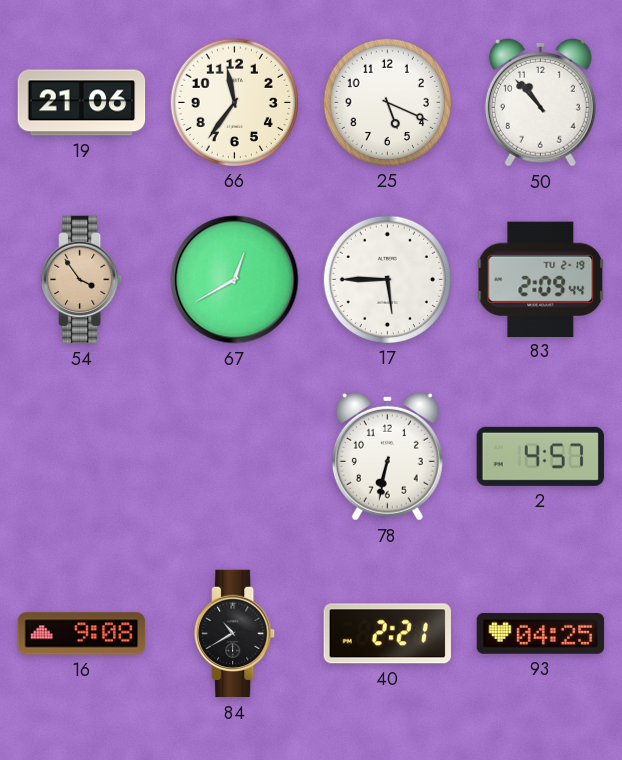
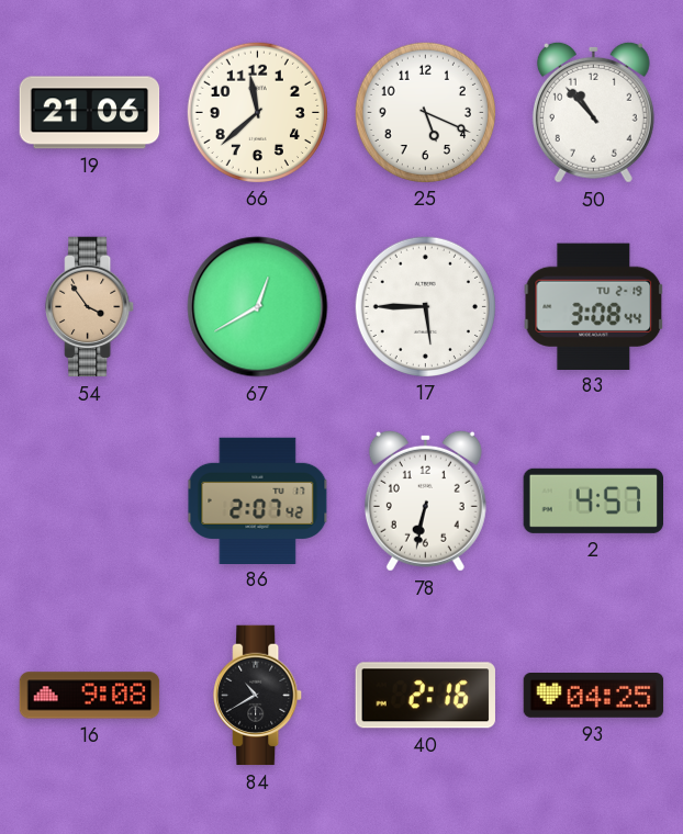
66: 11:36 -> 11:38
83: 2:09 -> 3:08
86: none -> 2:07
40: 2:21 -> 2:16
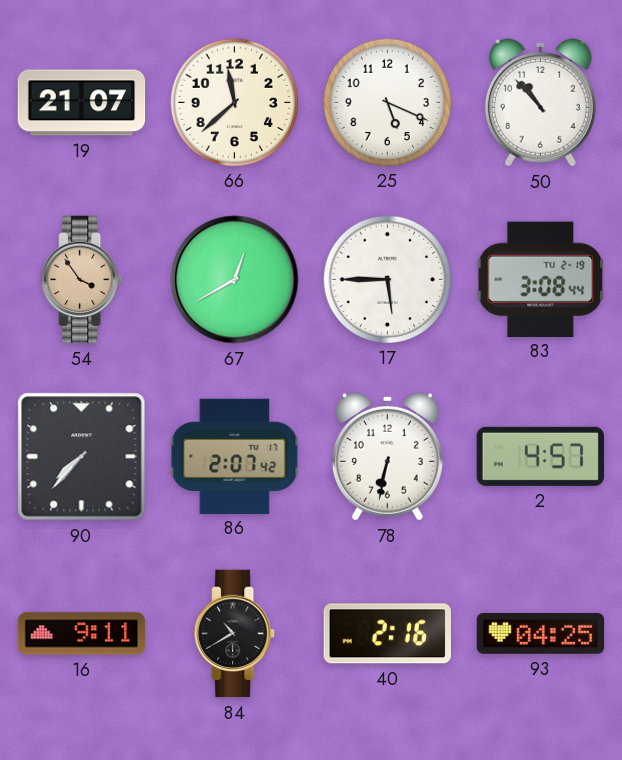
19: 21:06 -> 21:07
90: none -> 7:37
16: 9:08 -> 9:11
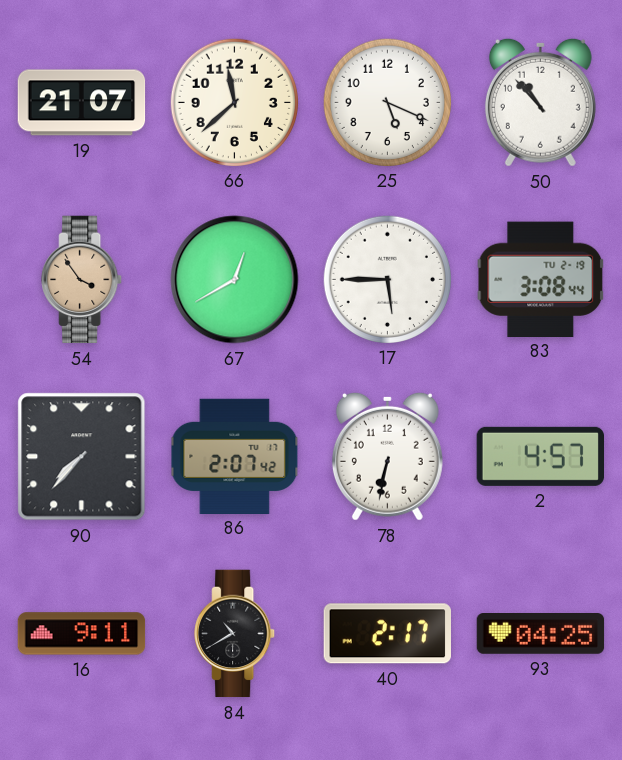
40: 2:16 -> 2:17
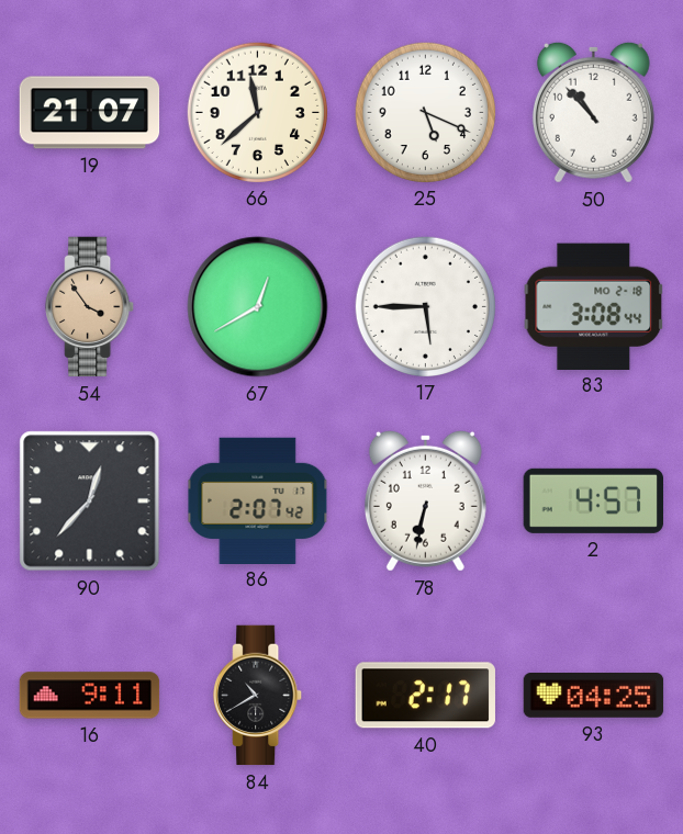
83 date: TU 2-19 -> MO 2-18
90: 7:37 -> 12:37
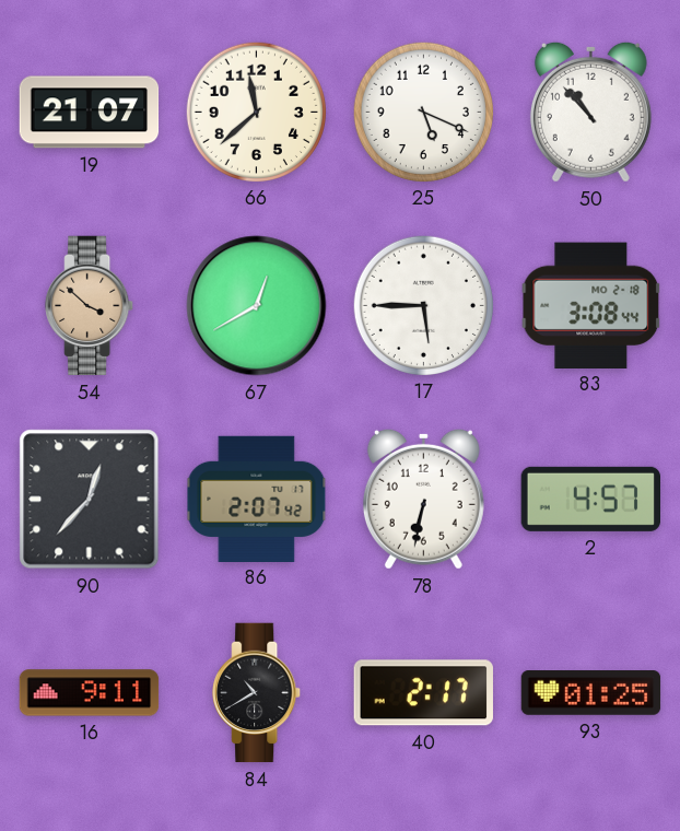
54: 3:54 -> 3:52
93: 04:25 -> 01:25
